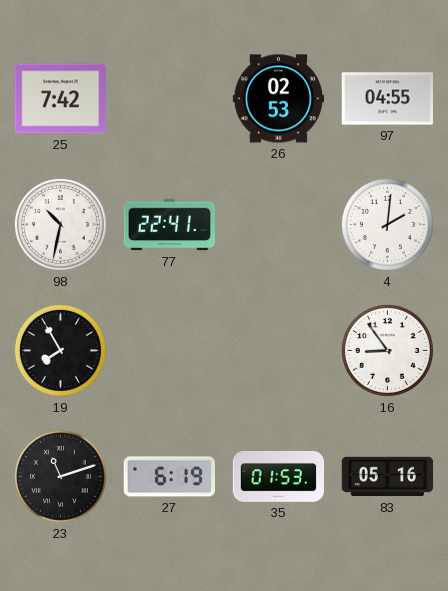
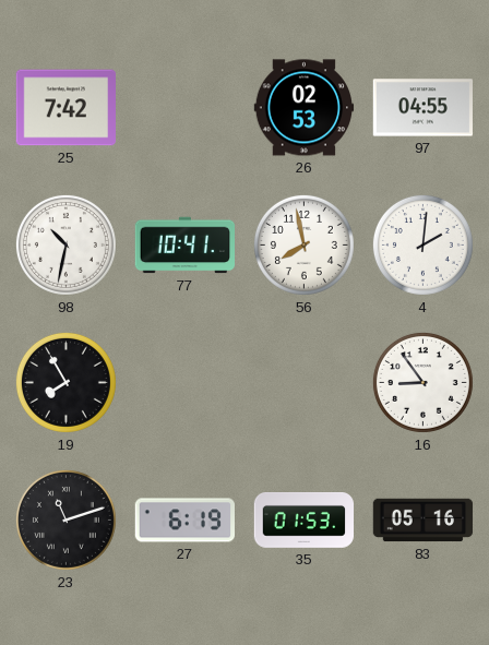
77: 22:41 -> 10:41
56: none -> 7:58
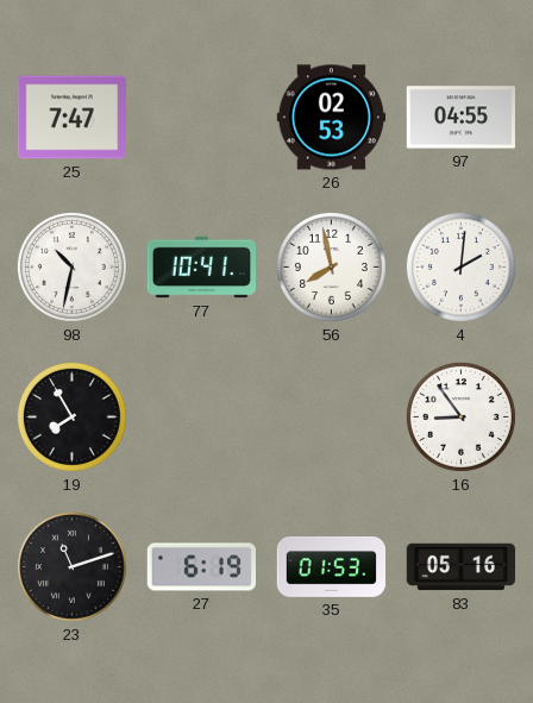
25: 7:42 -> 7:47
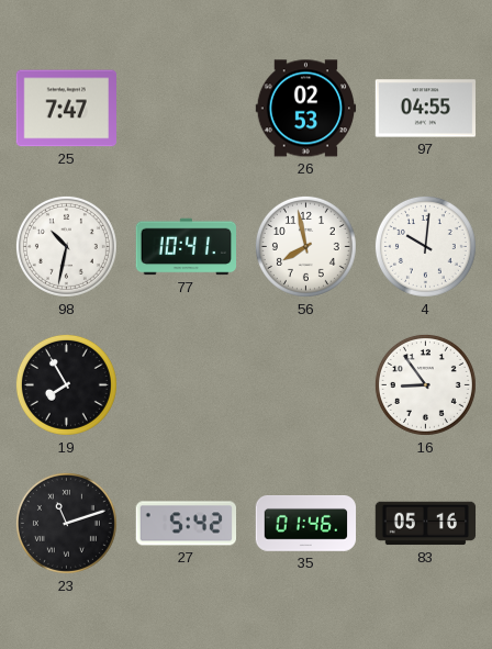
4: 2:01 -> 10:01
27: 6:19 -> 5:42
35: 01:53 -> 01:46
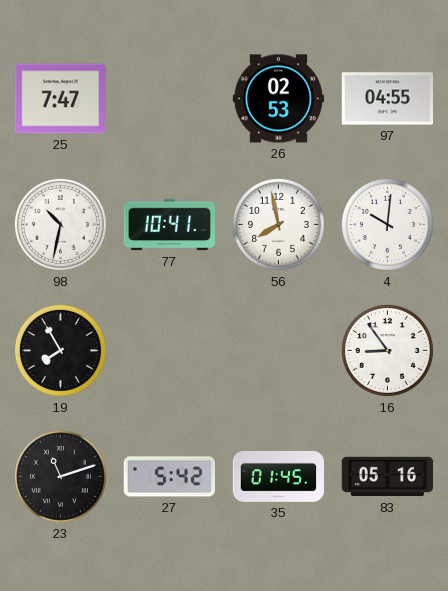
35: 01:46 -> 01:45
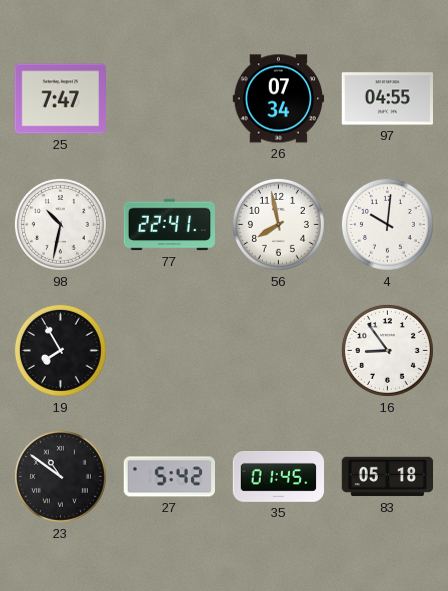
26: 02:53 -> 07:34
77: 10:41 -> 22:41
23: 11:12 -> 10:51
83: 05:16 -> 05:18
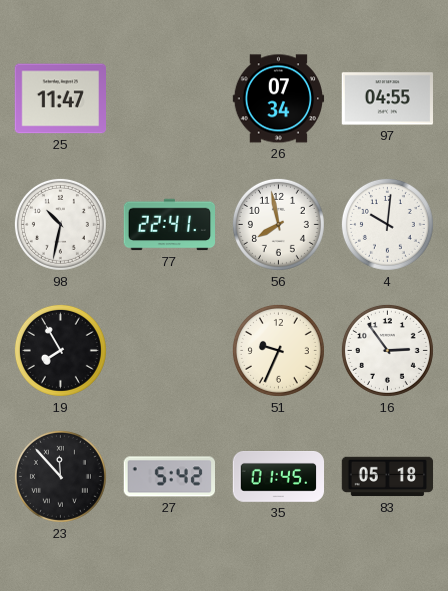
25: 7:47 -> 11:47
51: none -> 9:34
16: 8:54 -> 2:54
23: 10:51 -> 11:53
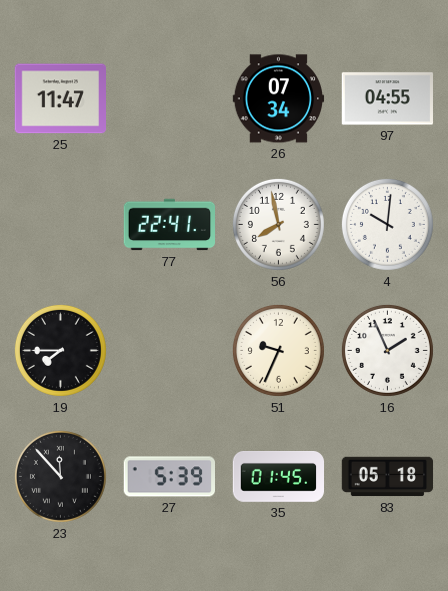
98: 10:32 -> none
19: 7:55 -> 7:45
16: 2:54 -> 1:56
27: 5:42 -> 5:39
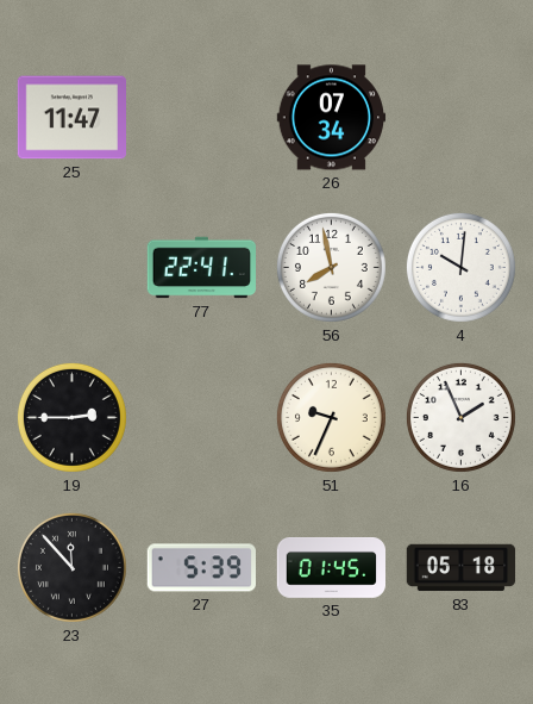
97: 04:55 -> none
19: 7:45 -> 2:45
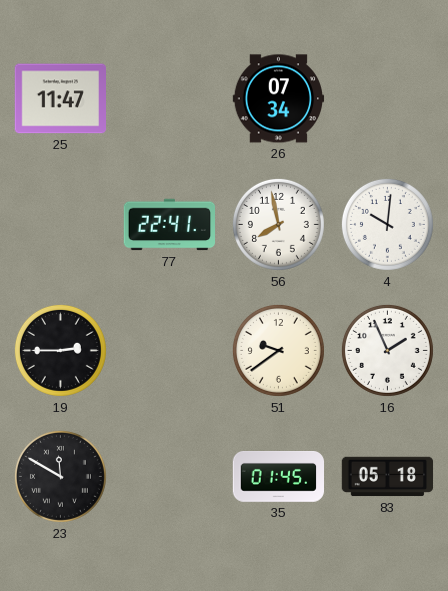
51: 9:34 -> 9:39
23: 11:53 -> 11:50
27: 5:39 -> none
